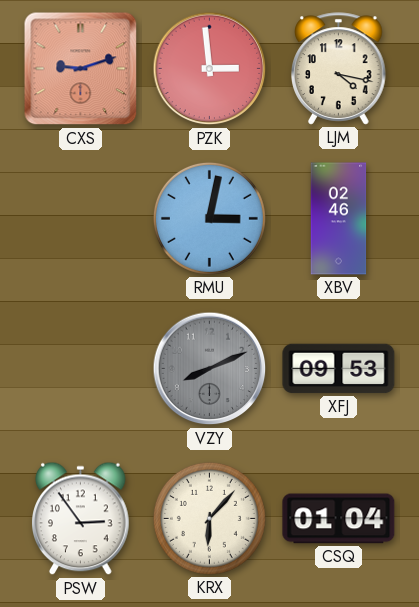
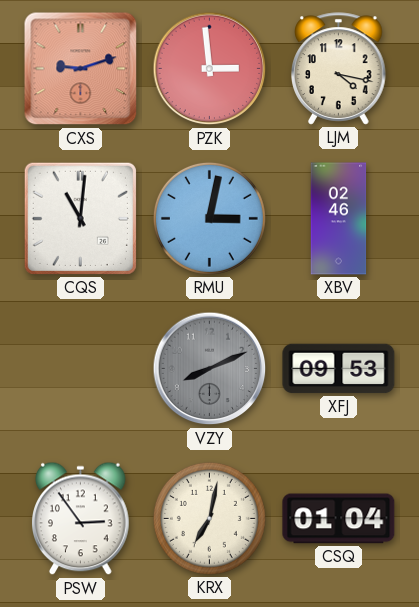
CQS: none -> 11:01
KRX: 6:07 -> 7:02
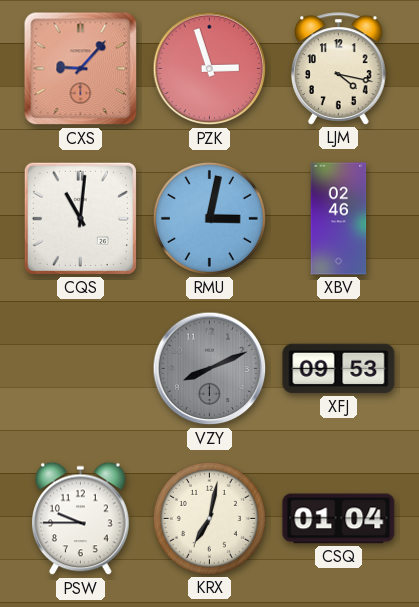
CXS: 9:12 -> 9:07
PZK: 2:59 -> 2:57
PSW: 2:54 -> 9:45
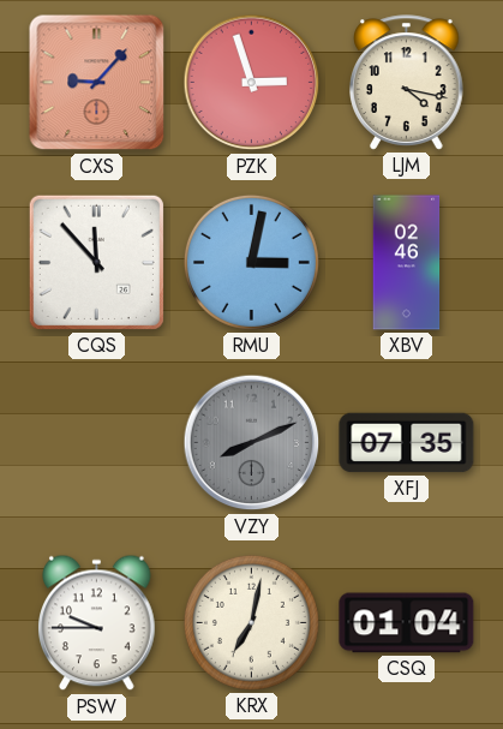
CQS: 11:01 -> 11:53
XFJ: 09:53 -> 07:35
